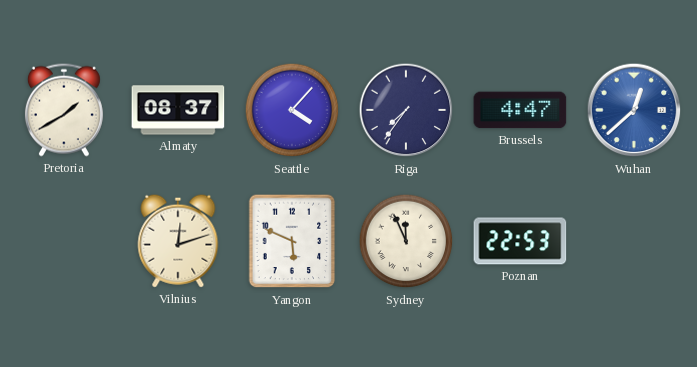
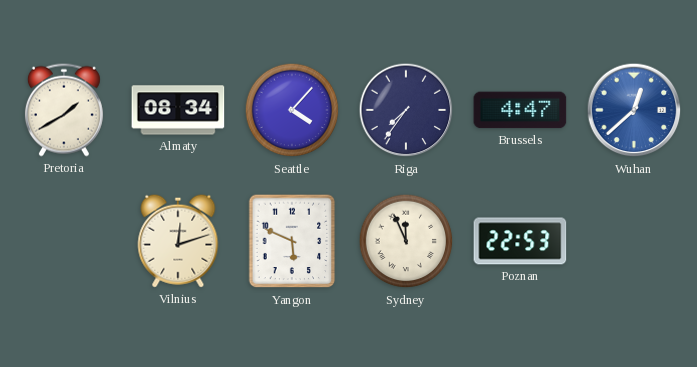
Almaty: 08:37 -> 08:34
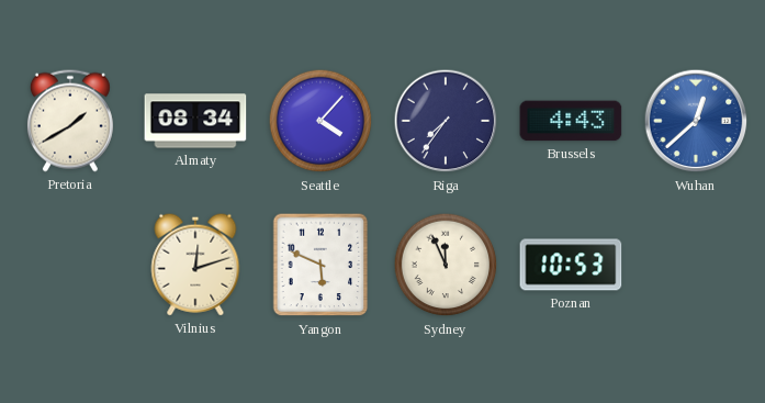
Brussels: 4:47 -> 4:43
Poznan: 22:53 -> 10:53
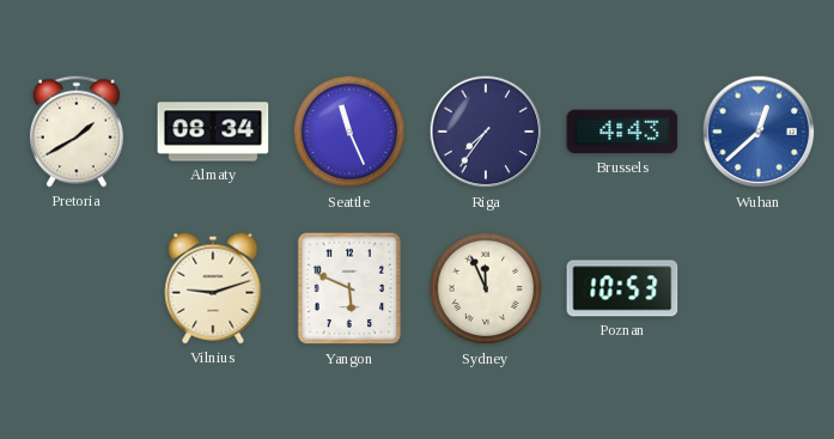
Seattle: 4:07 -> 11:26
Vilnius: 12:12 -> 9:12
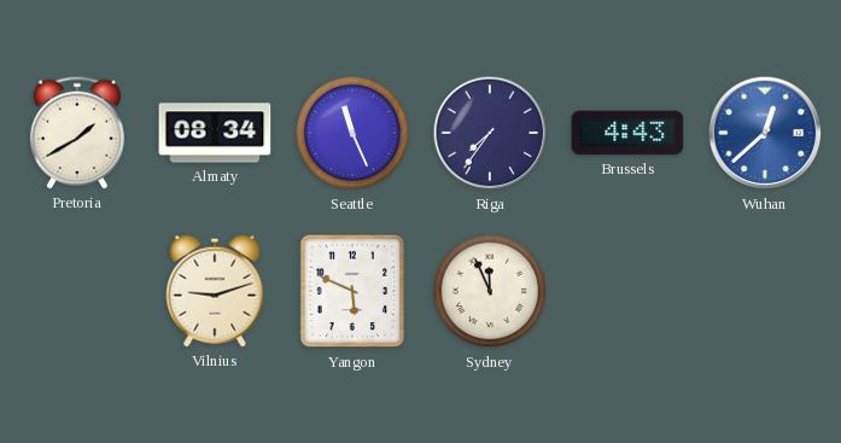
Poznan: 10:53 -> none
